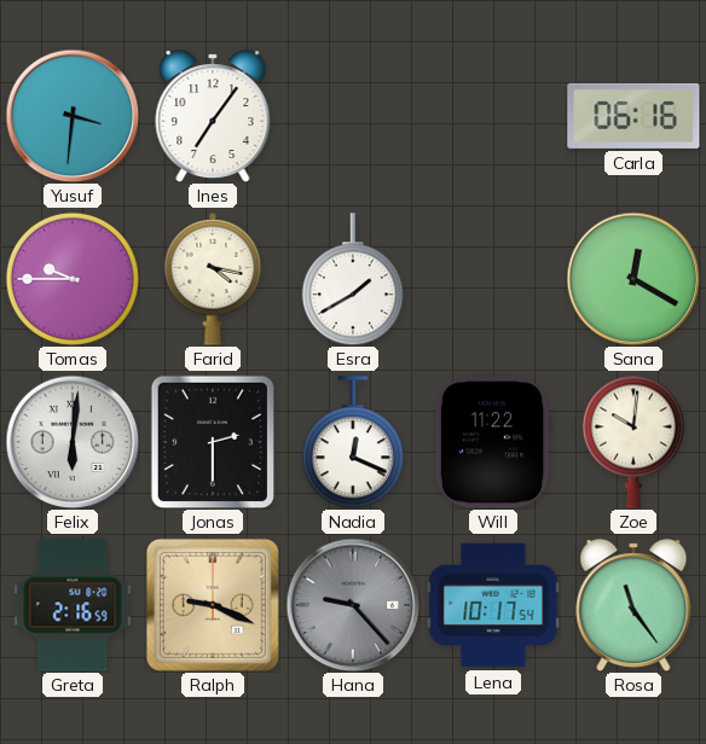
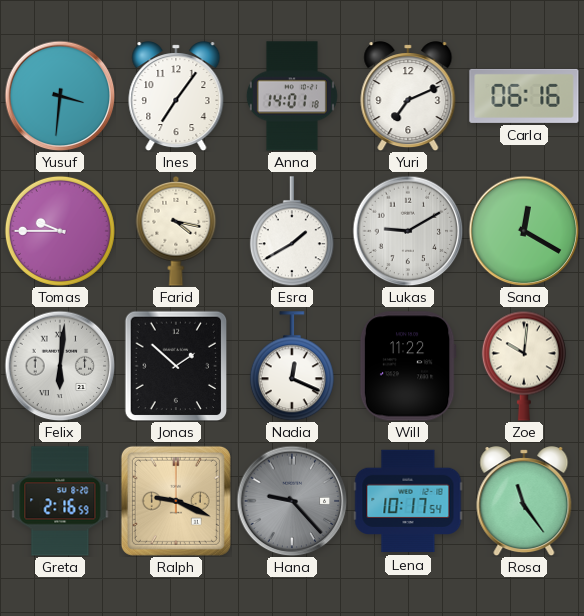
Anna: none -> 14:01
Yuri: none -> 7:11
Lukas: none -> 9:10
Jonas: 2:30 -> 1:52
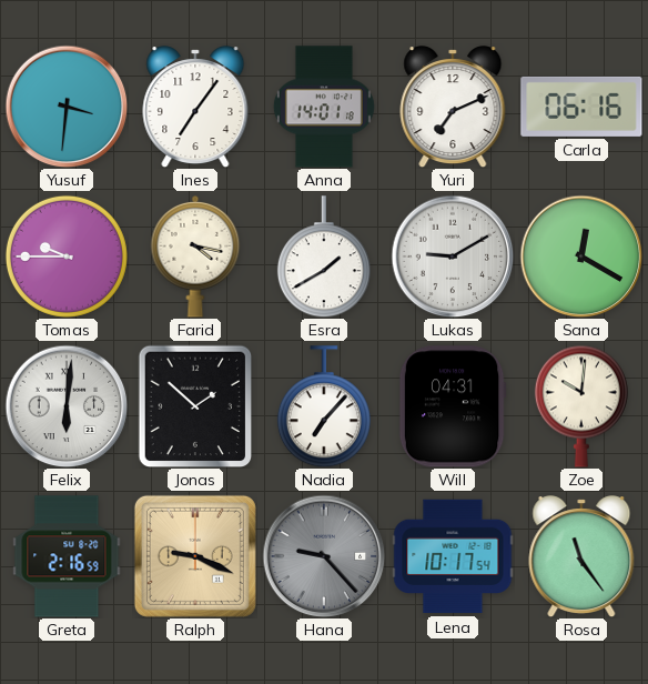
Nadia: 12:19 -> 7:07
Will: 11:22 -> 04:31
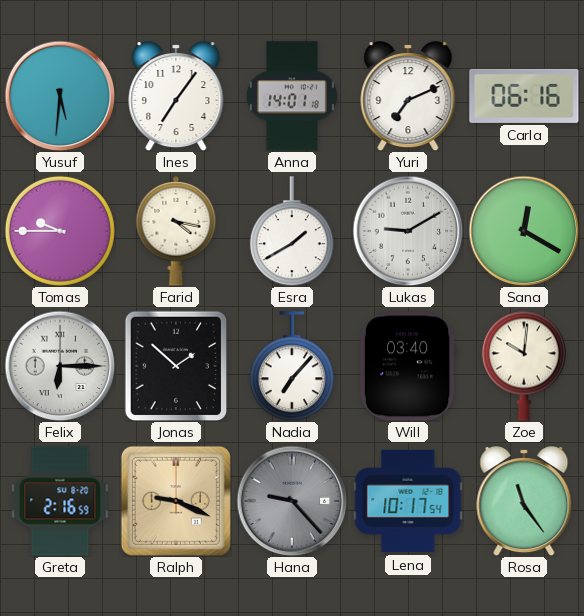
Yusuf: 3:31 -> 5:31
Felix: 6:01 -> 6:15
Will: 04:31 -> 03:40
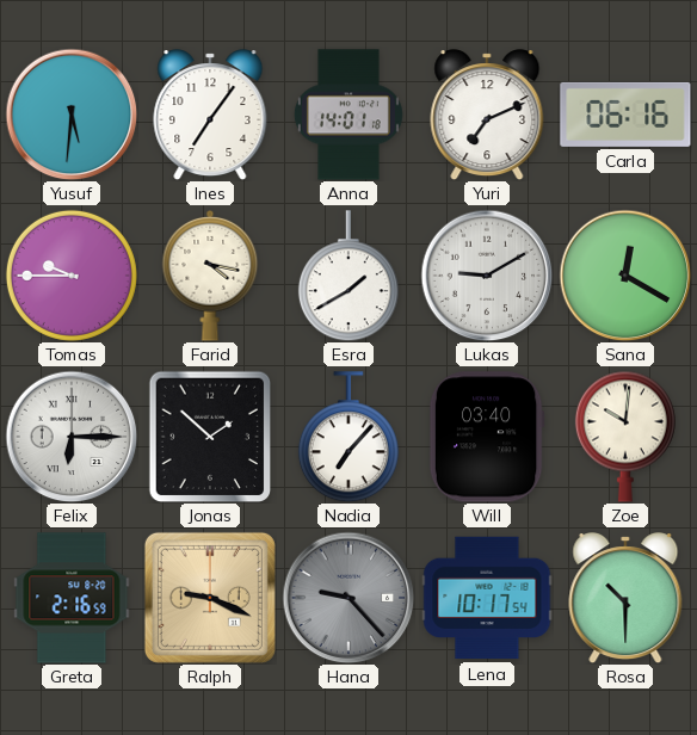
Rosa: 11:24 -> 10:30
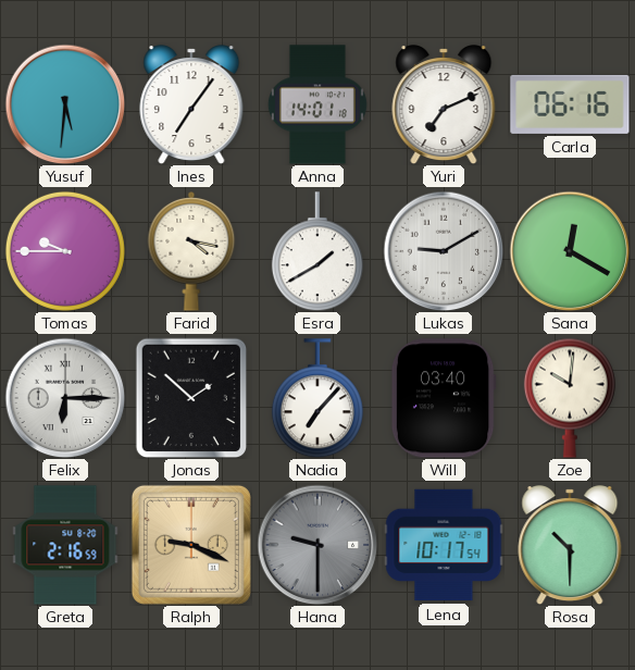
Hana: 9:23 -> 9:30
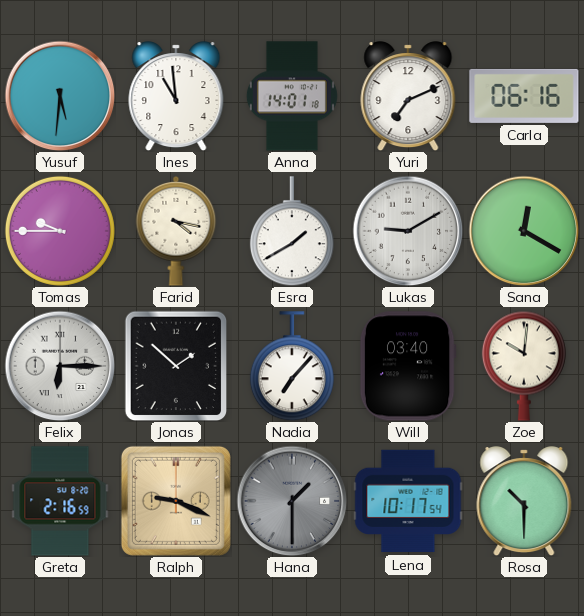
Ines: 7:06 -> 10:59
Hana: 9:30 -> 1:30
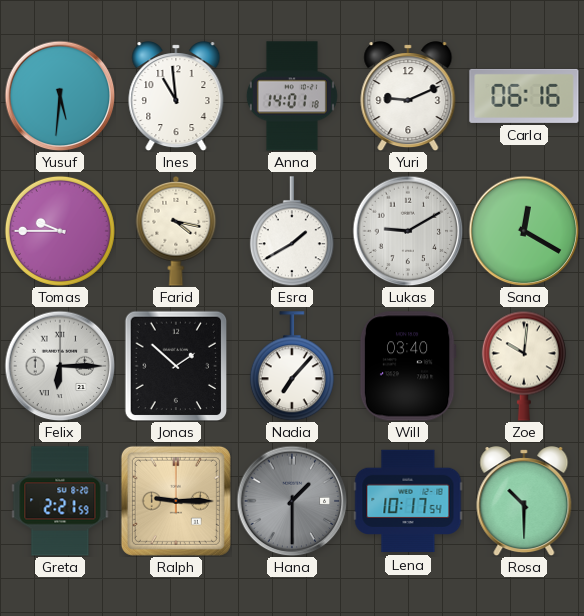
Yuri: 7:11 -> 9:11
Greta: 2:16 -> 2:21
Ralph: 9:19 -> 9:15
